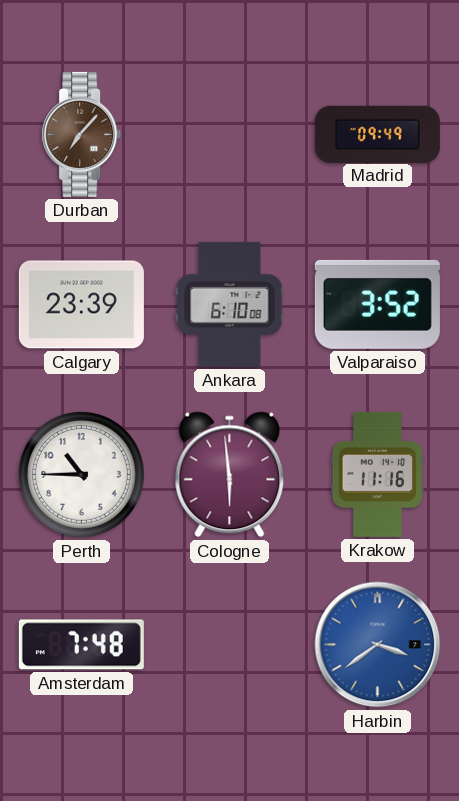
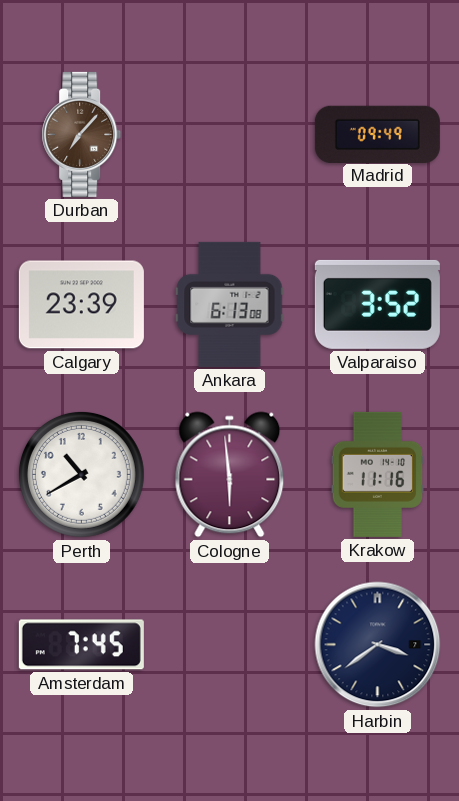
Ankara: 6:10 -> 6:13
Perth: 10:45 -> 10:40
Amsterdam: 7:48 -> 7:45
Harbin dial: blue -> navy
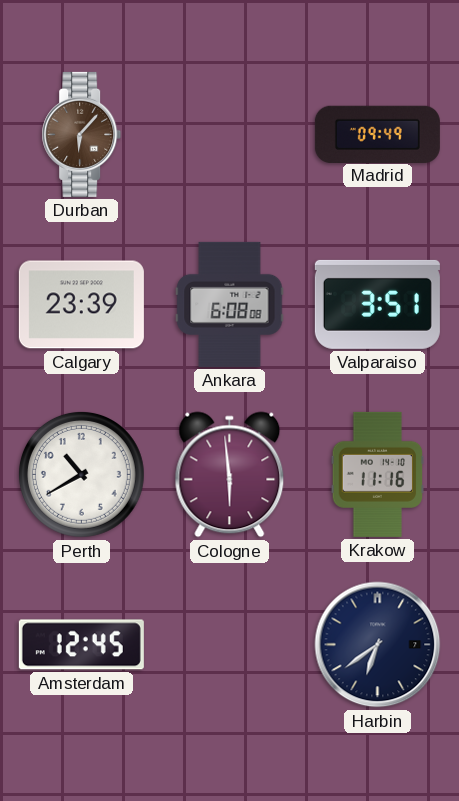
Durban: 7:07 -> 6:07
Ankara: 6:13 -> 6:08
Valparaiso: 3:52 -> 3:51
Amsterdam: 7:45 -> 12:45
Harbin: 3:39 -> 6:39
